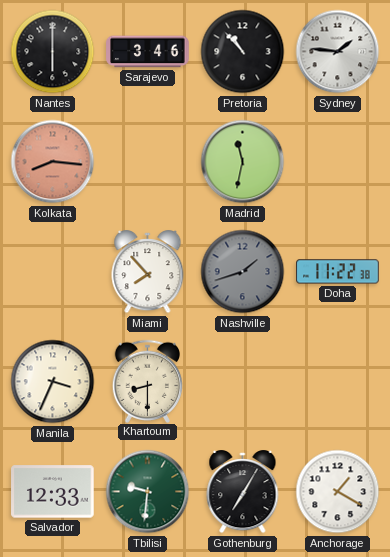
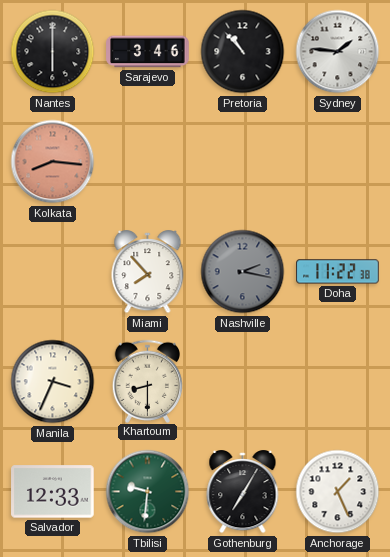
Madrid: 11:32 -> none
Nashville: 1:42 -> 2:17
Anchorage: 1:20 -> 1:26
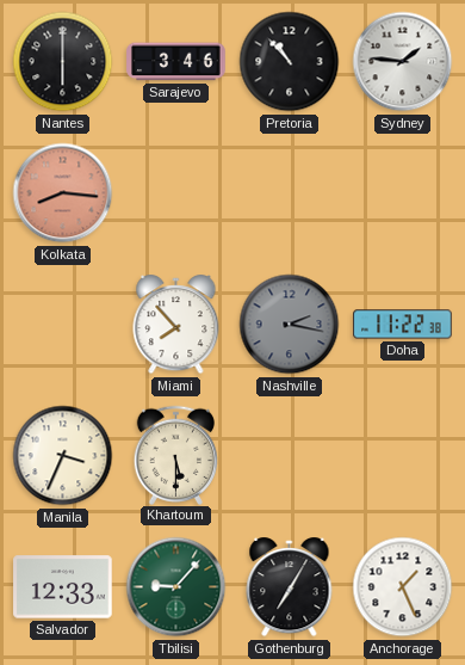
Khartoum: 8:30 -> 5:30
Tbilisi: 9:31 -> 9:07
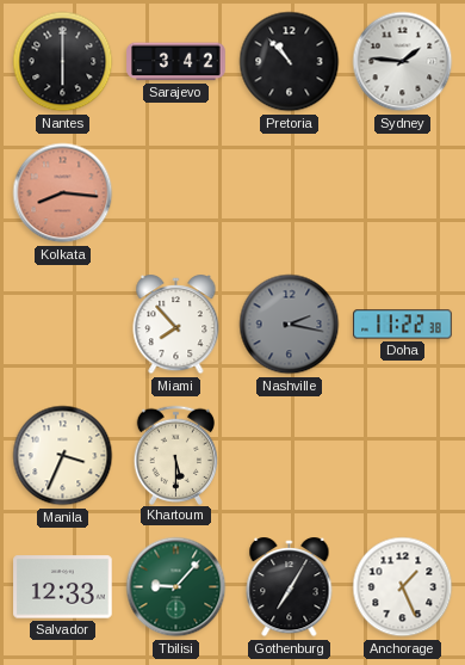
Sarajevo: 3:46 -> 3:42
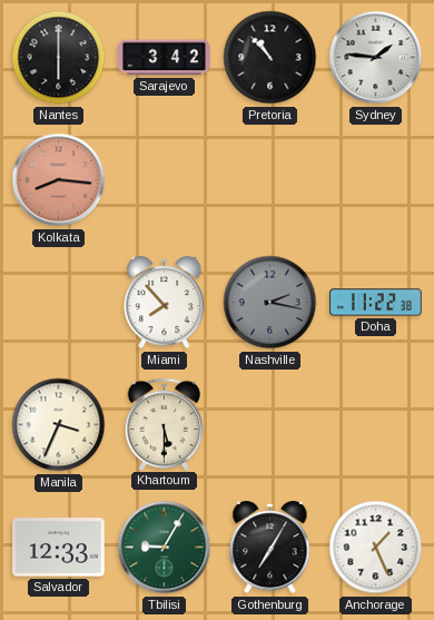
Tbilisi: 9:07 -> 9:05
